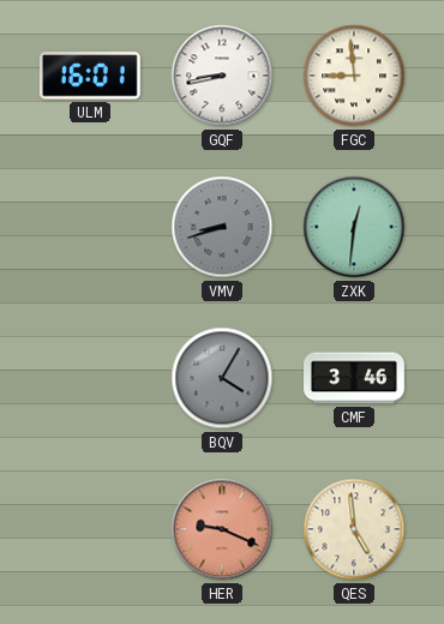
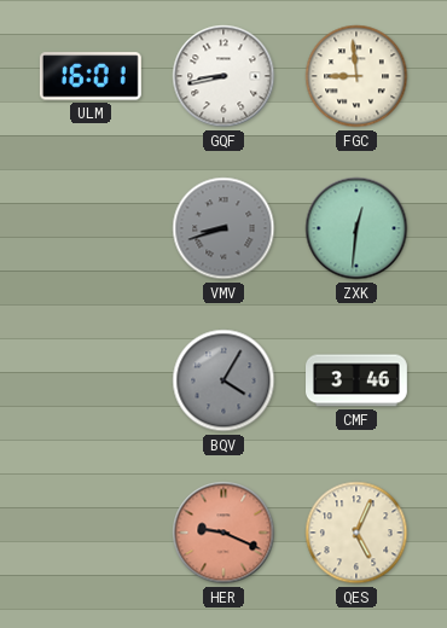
QES: 4:59 -> 5:04
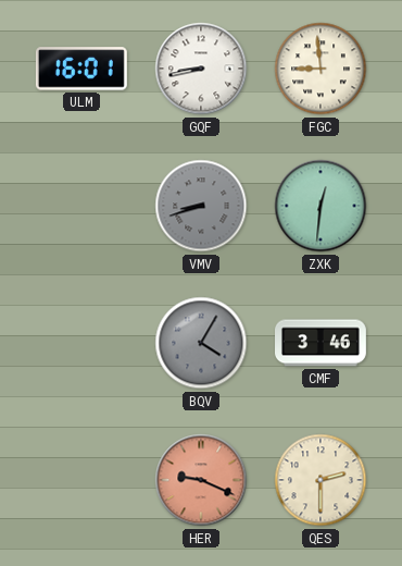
QES: 5:04 -> 2:30
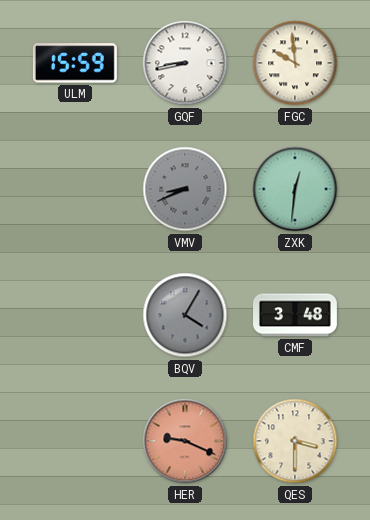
ULM: 16:01 -> 15:59
FGC: 8:59 -> 9:59
VMV: 8:42 -> 8:41
CMF: 3:46 -> 3:48
QES: 2:30 -> 3:30
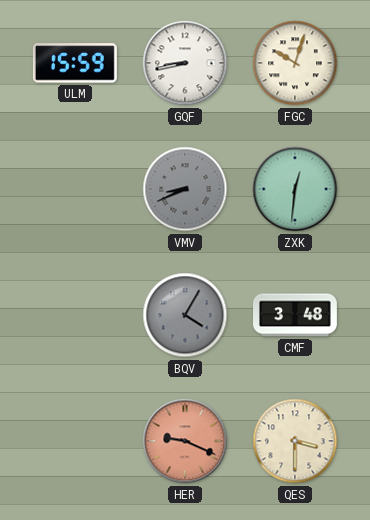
FGC: 9:59 -> 10:03
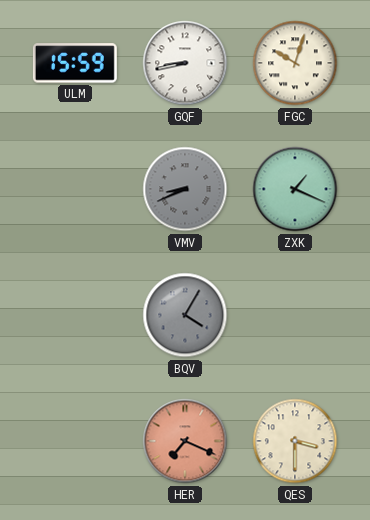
ZXK: 12:31 -> 1:19
CMF: 3:48 -> none
HER: 9:19 -> 7:19
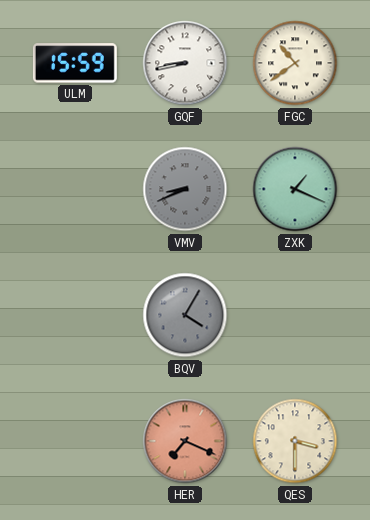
FGC: 10:03 -> 10:39
